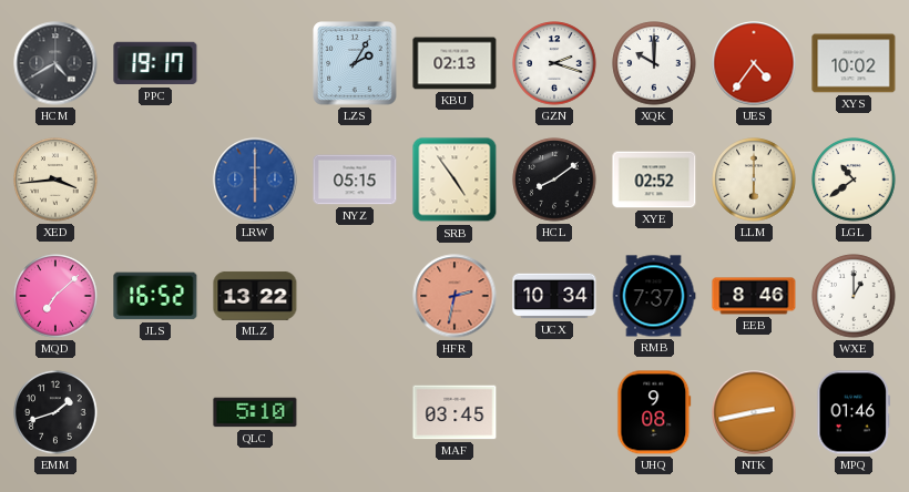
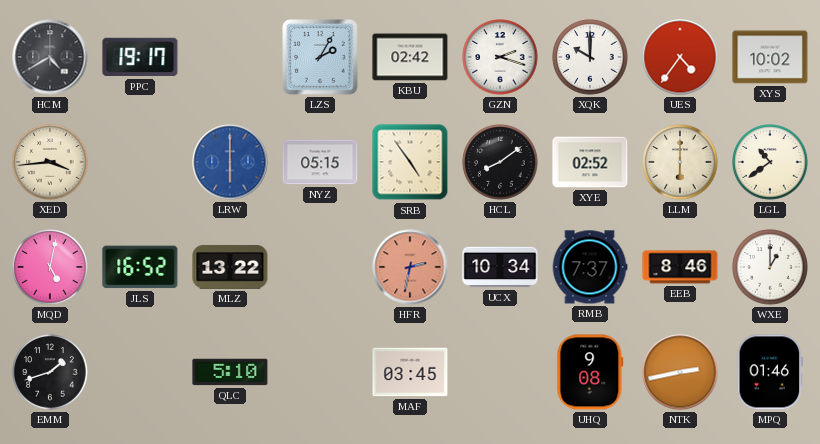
KBU: 02:13 -> 02:42
MQD: 7:08 -> 5:02
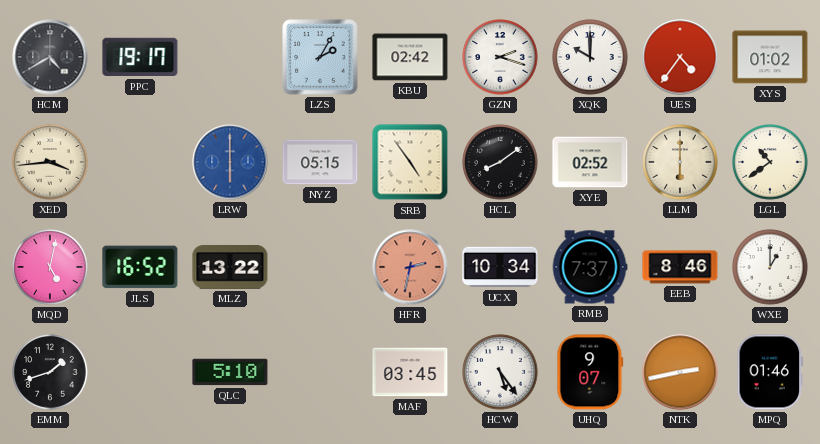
XYS: 10:02 -> 01:02
HCW: none -> 5:24
UHQ: 9:08 -> 9:07
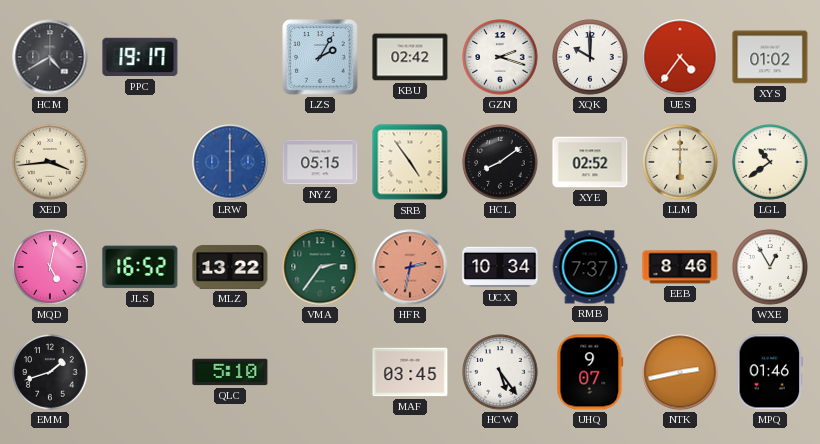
VMA: none -> 2:36
WXE: 1:00 -> 12:55
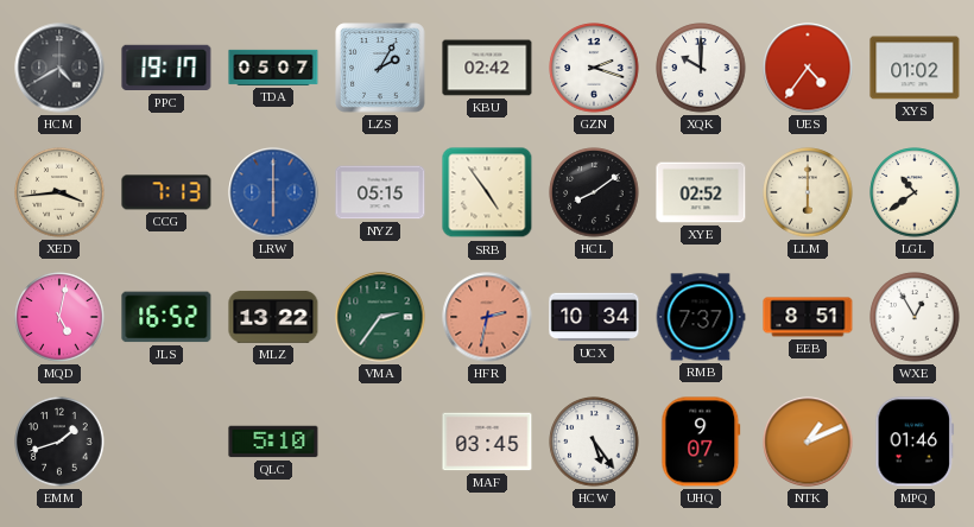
TDA: none -> 05:07
CCG: none -> 7:13
EEB: 8:46 -> 8:51
NTK: 2:43 -> 1:11
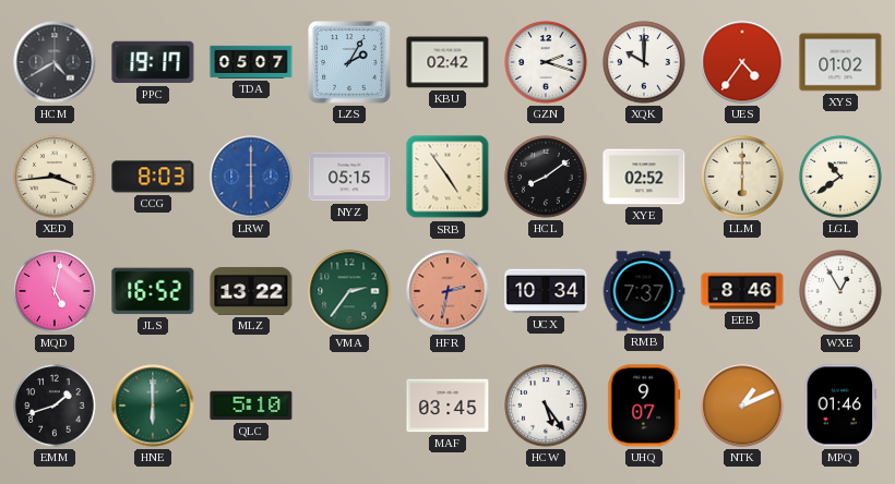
CCG: 7:13 -> 8:03
EEB: 8:51 -> 8:46
HNE: none -> 6:00
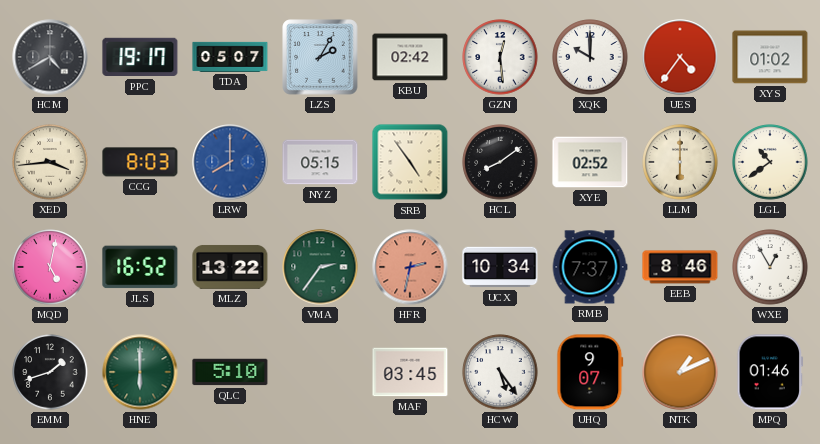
GZN: 2:18 -> 12:29
LRW: 6:00 -> 8:00
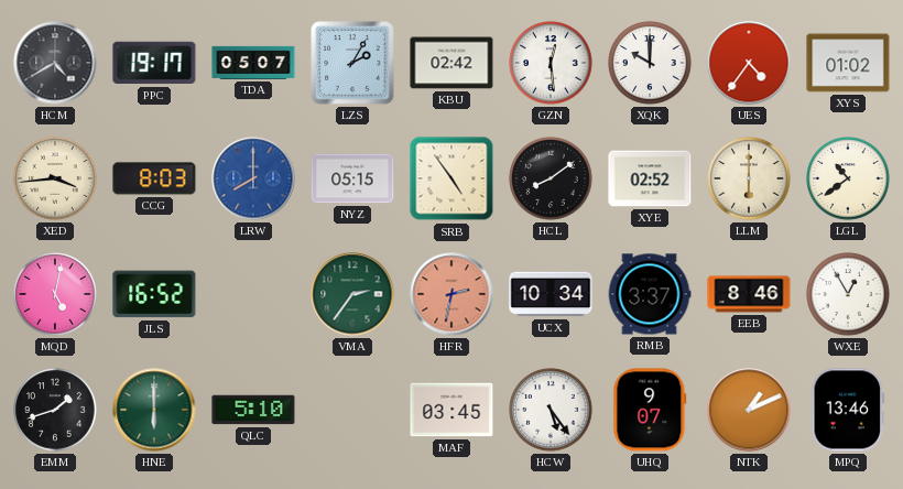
MLZ: 13:22 -> none
RMB: 7:37 -> 3:37
MPQ: 01:46 -> 13:46
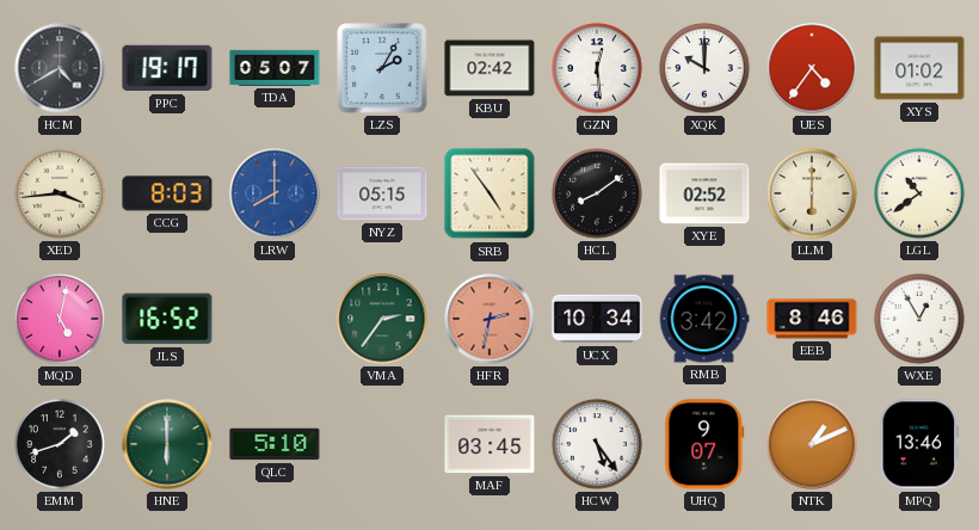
RMB: 3:37 -> 3:42
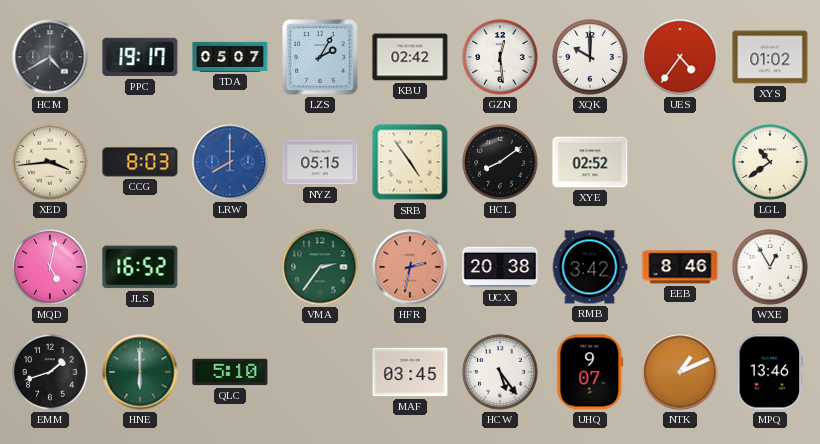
LLM: 6:00 -> none
UCX: 10:34 -> 20:38
